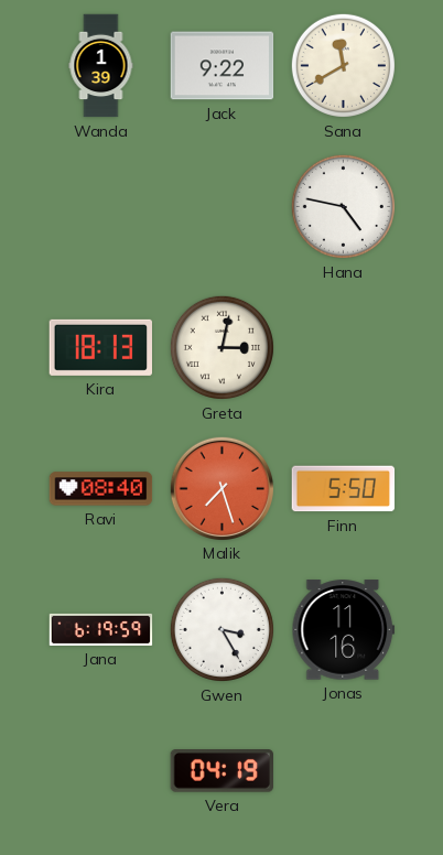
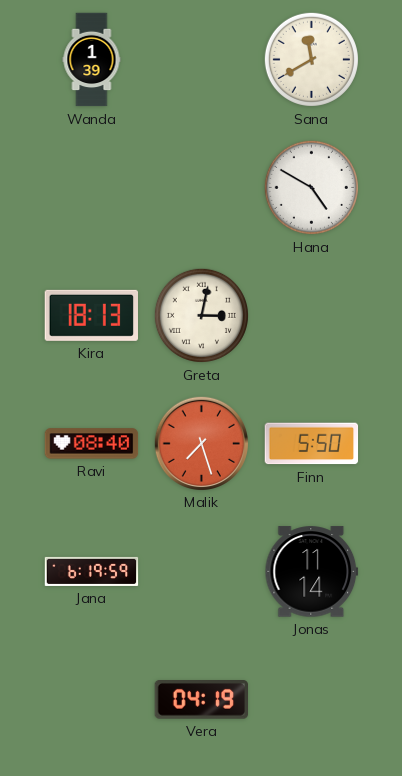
Jack: 9:22 -> none
Hana: 4:47 -> 4:50
Gwen: 3:25 -> none
Jonas: 11:16 -> 11:14
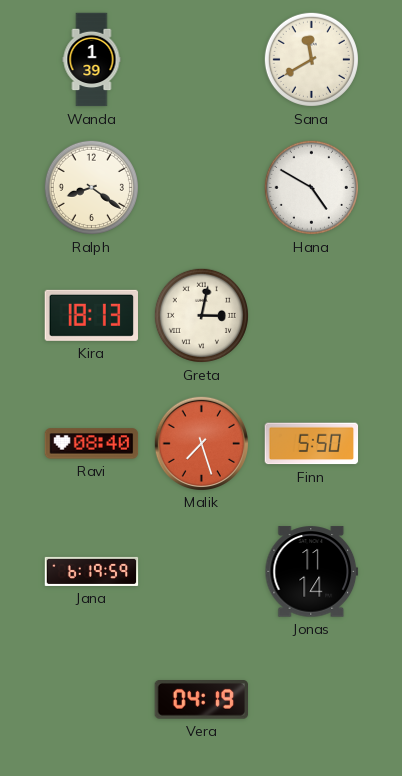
Ralph: none -> 8:21
